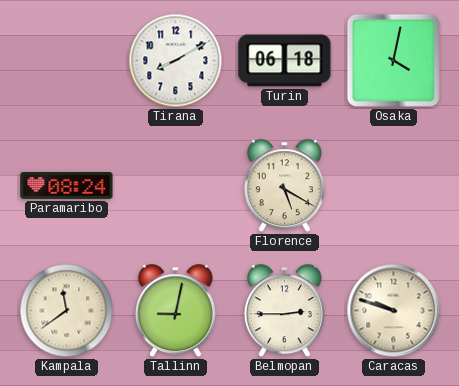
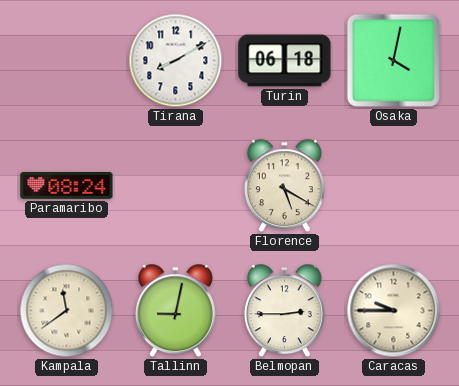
Caracas: 9:48 -> 9:45
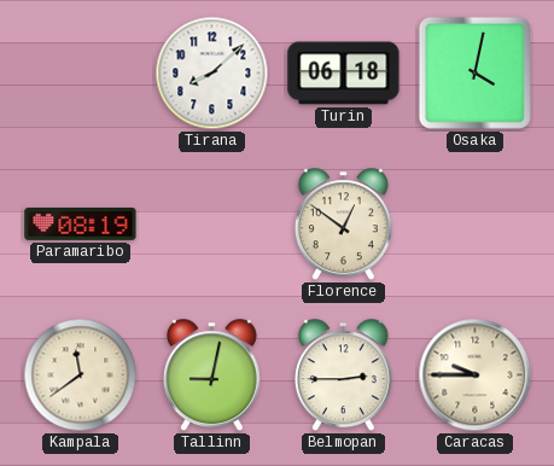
Tirana: 8:10 -> 8:08
Paramaribo: 08:24 -> 08:19
Florence: 5:20 -> 12:51
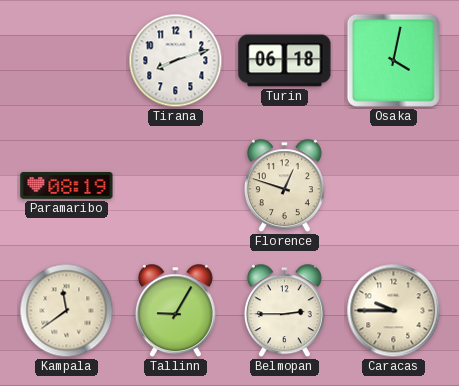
Tirana: 8:08 -> 8:12
Florence: 12:51 -> 12:48
Tallinn: 9:02 -> 9:05
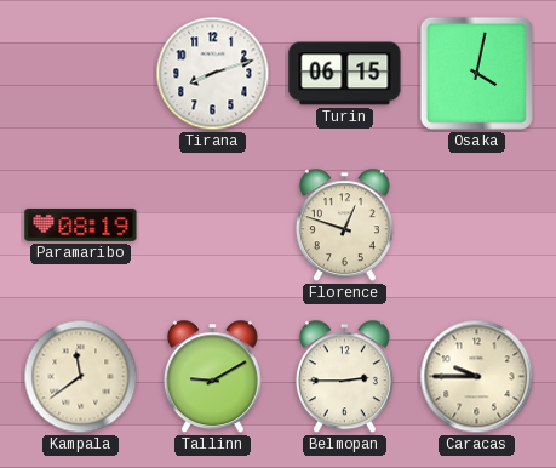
Turin: 06:18 -> 06:15
Tallinn: 9:05 -> 9:10
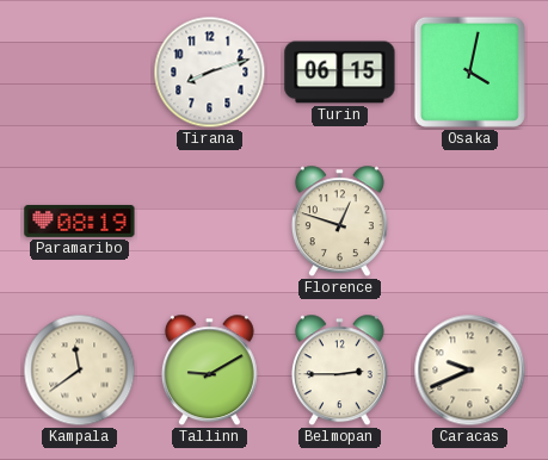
Caracas: 9:45 -> 9:41
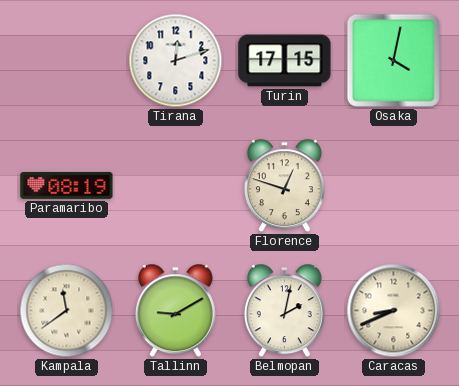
Tirana: 8:12 -> 12:12
Turin: 06:15 -> 17:15
Belmopan: 2:45 -> 2:02
Caracas: 9:41 -> 8:41
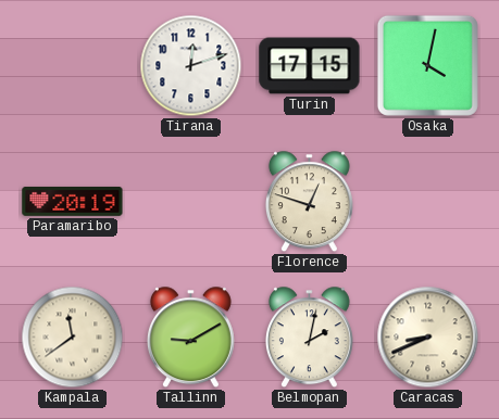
Paramaribo: 08:19 -> 20:19
